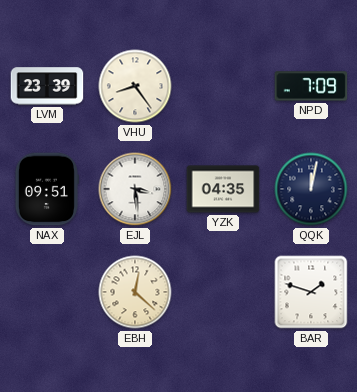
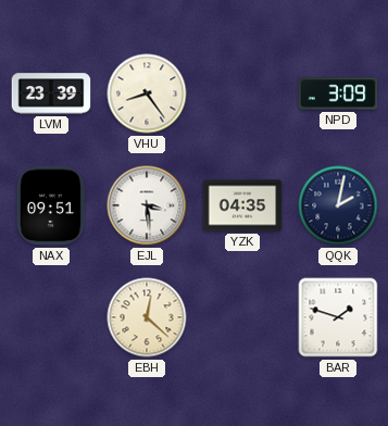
NPD: 7:09 -> 3:09
QQK: 12:02 -> 2:02
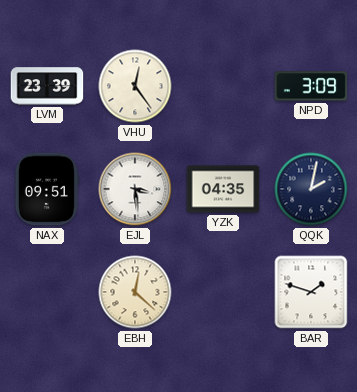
VHU: 8:24 -> 12:24
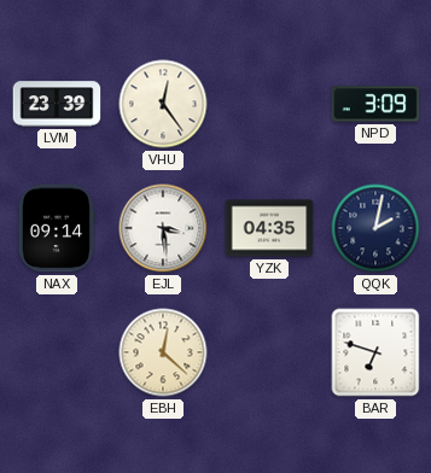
NAX: 09:51 -> 09:14
BAR: 1:48 -> 6:48
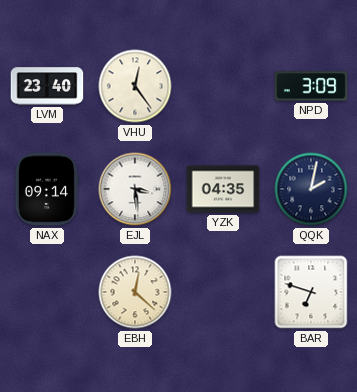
LVM: 23:39 -> 23:40
